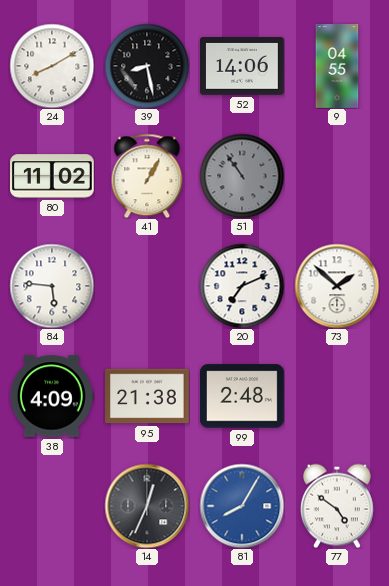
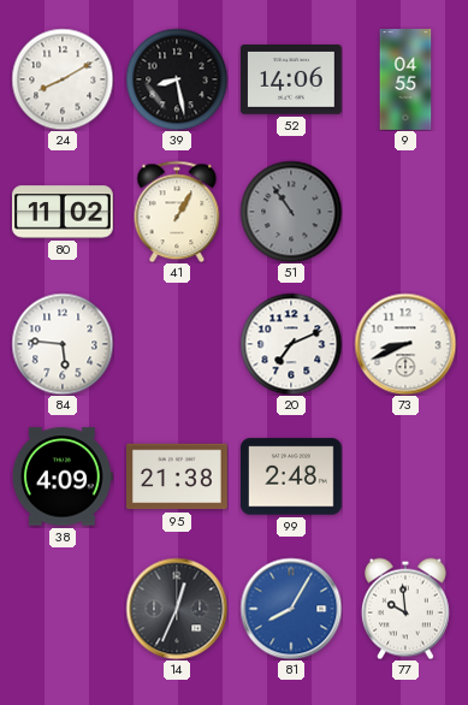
73: 1:52 -> 8:41
77: 4:51 -> 9:59
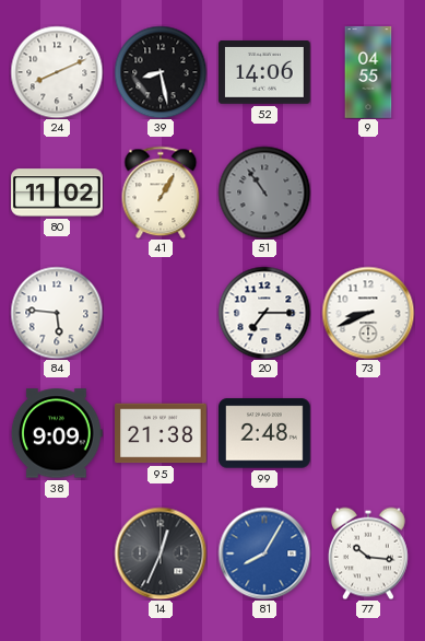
24: 8:10 -> 8:11
20: 7:11 -> 7:15
38: 4:09 -> 9:09
77: 9:59 -> 10:16
